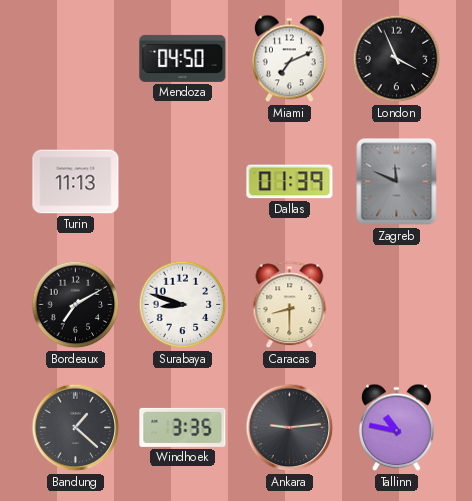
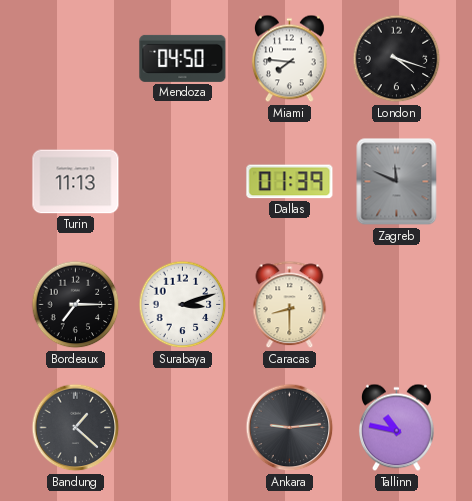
Miami: 7:11 -> 7:46
London: 3:56 -> 4:18
Bordeaux: 7:10 -> 7:15
Surabaya: 8:48 -> 3:12
Windhoek: 3:35 -> none
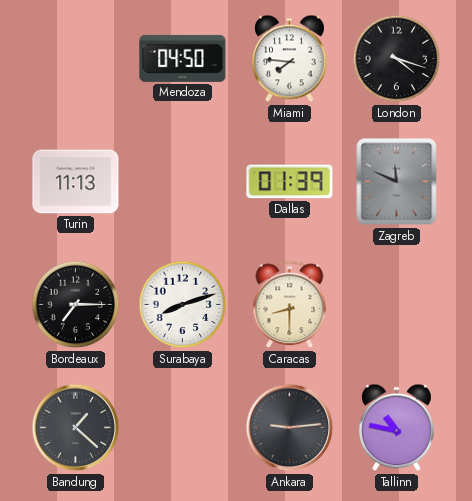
Surabaya: 3:12 -> 8:12
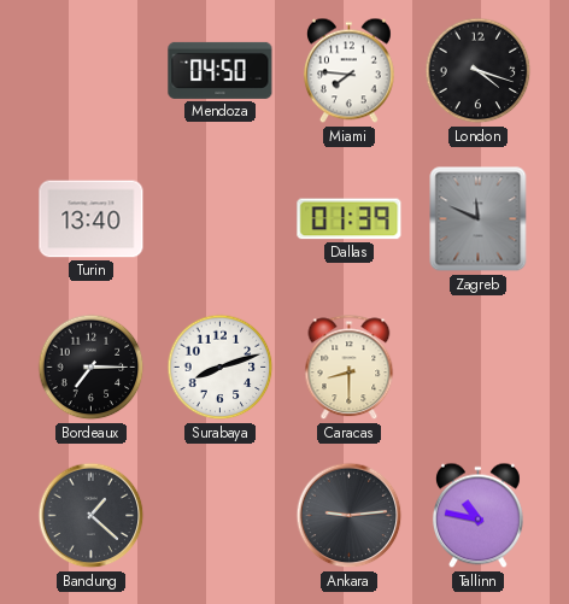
Turin: 11:13 -> 13:40
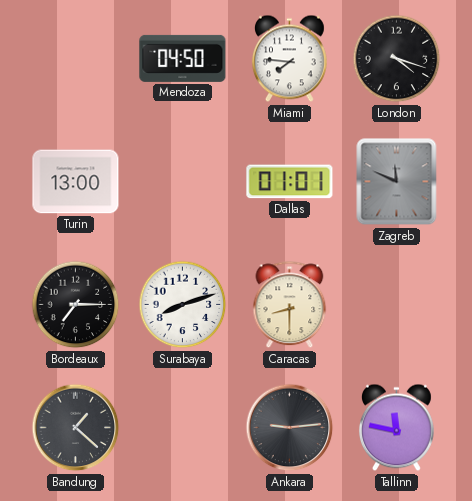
Turin: 13:40 -> 13:00
Dallas: 01:39 -> 01:01
Tallinn: 10:47 -> 11:47
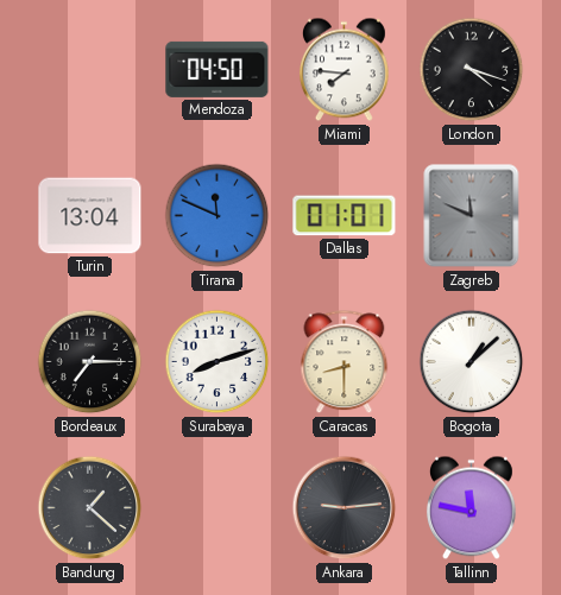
Turin: 13:00 -> 13:04
Tirana: none -> 11:49
Bogota: none -> 1:08
